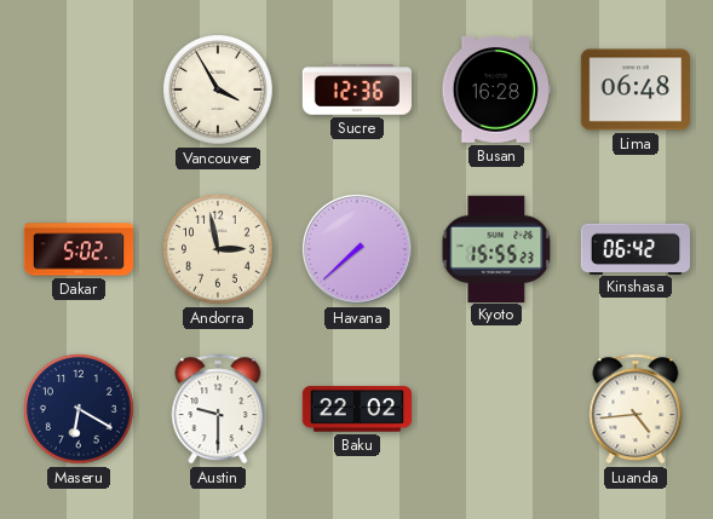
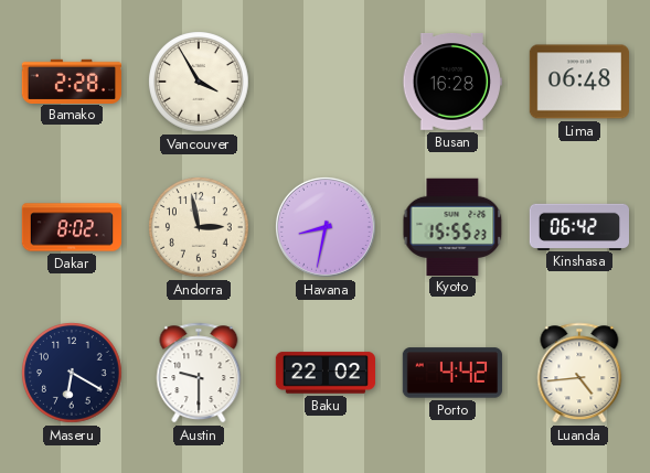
Bamako: none -> 2:28
Sucre: 12:36 -> none
Dakar: 5:02 -> 8:02
Havana: 7:38 -> 8:32
Porto: none -> 4:42
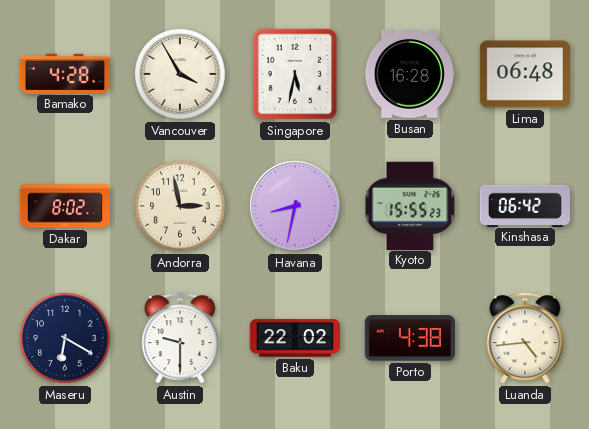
Bamako: 2:28 -> 4:28
Singapore: none -> 5:32
Porto: 4:42 -> 4:38
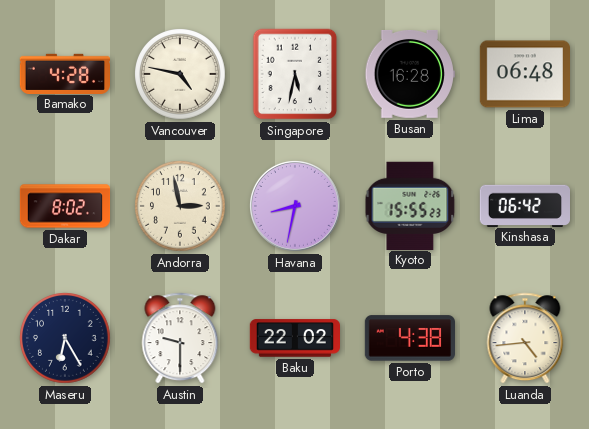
Vancouver: 3:55 -> 4:47
Maseru: 6:20 -> 6:25
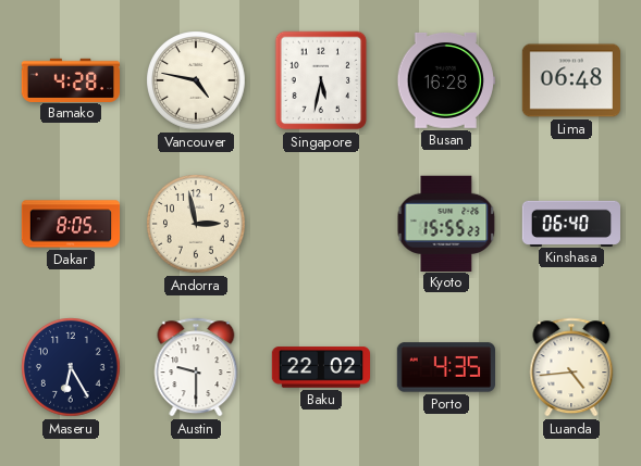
Dakar: 8:02 -> 8:05
Havana: 8:32 -> none
Kinshasa: 06:42 -> 06:40
Porto: 4:38 -> 4:35
